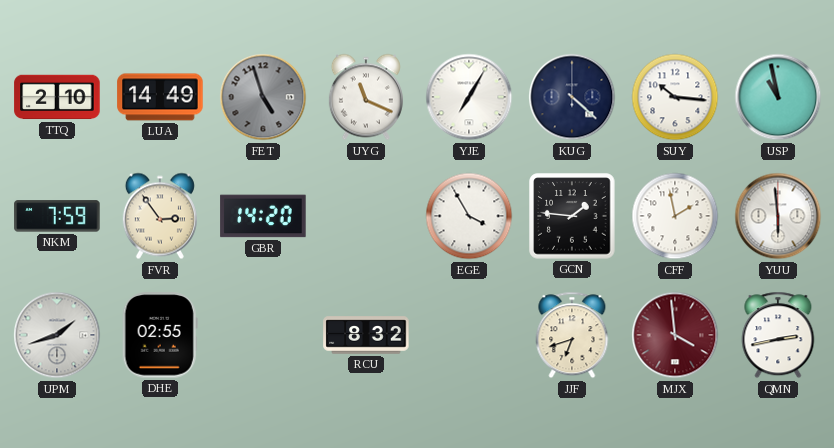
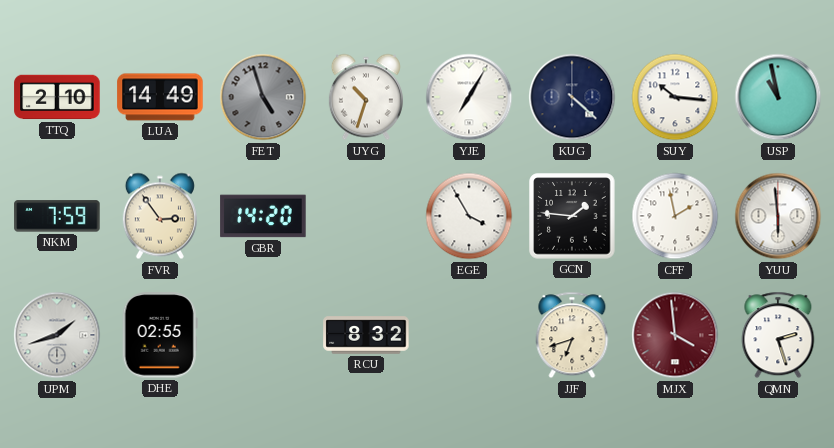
UYG: 11:19 -> 10:33
QMN: 2:43 -> 2:27
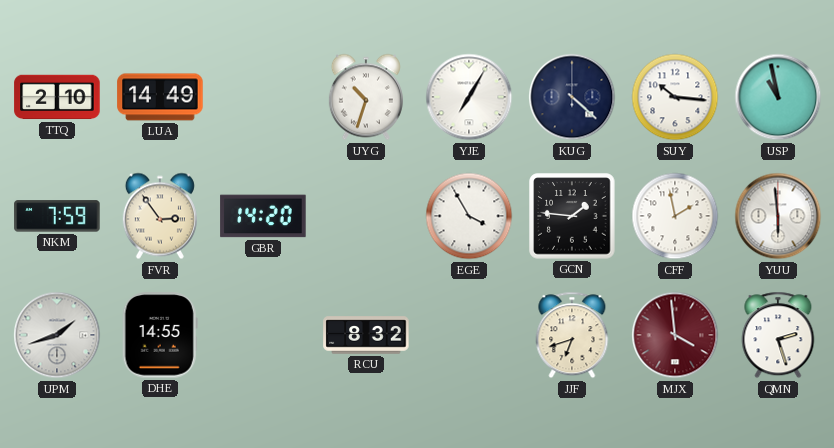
FET: 4:57 -> none
DHE: 02:55 -> 14:55
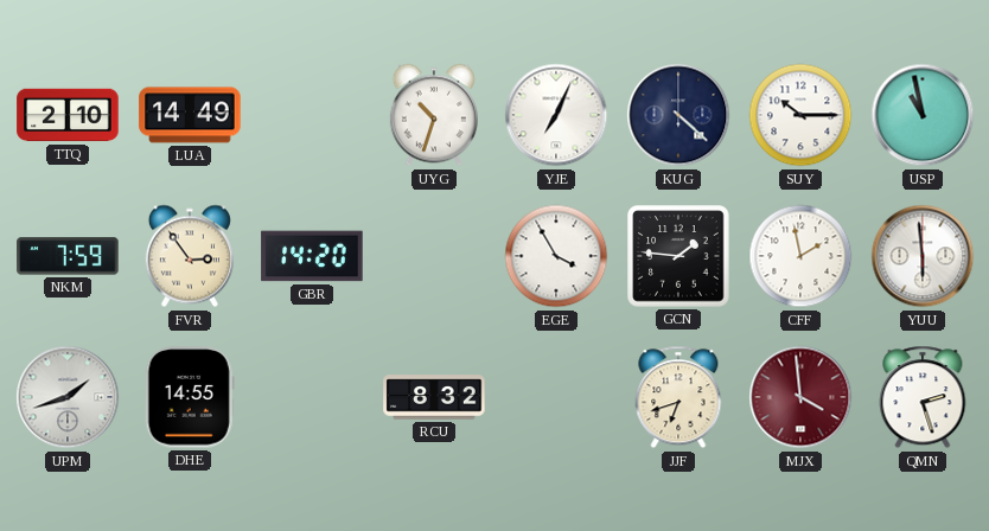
YJE: 7:05 -> 7:04
SUY: 10:16 -> 10:15
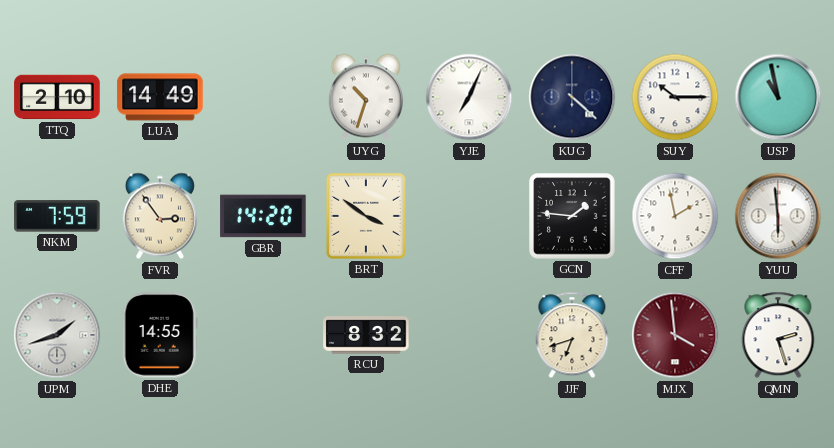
BRT: none -> 3:51
EGE: 3:55 -> none
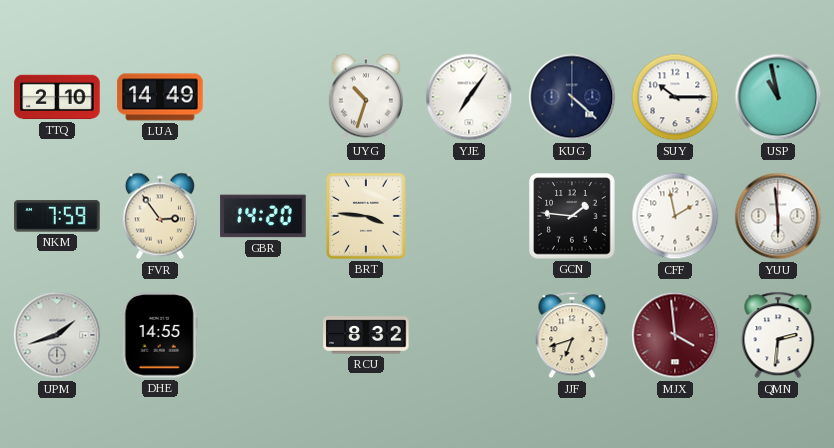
YJE: 7:04 -> 7:06
BRT: 3:51 -> 3:46
QMN: 2:27 -> 2:31
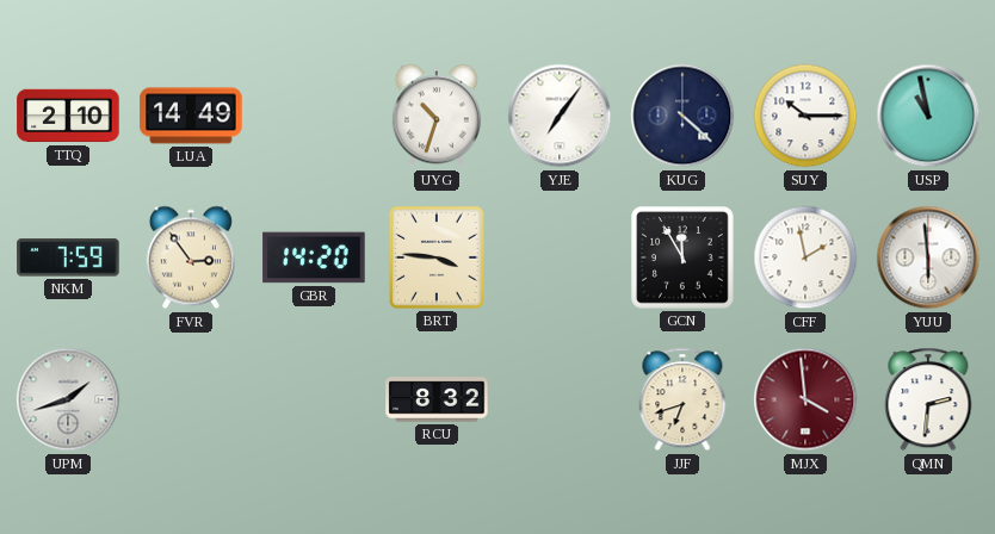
GCN: 1:46 -> 11:55
DHE: 14:55 -> none
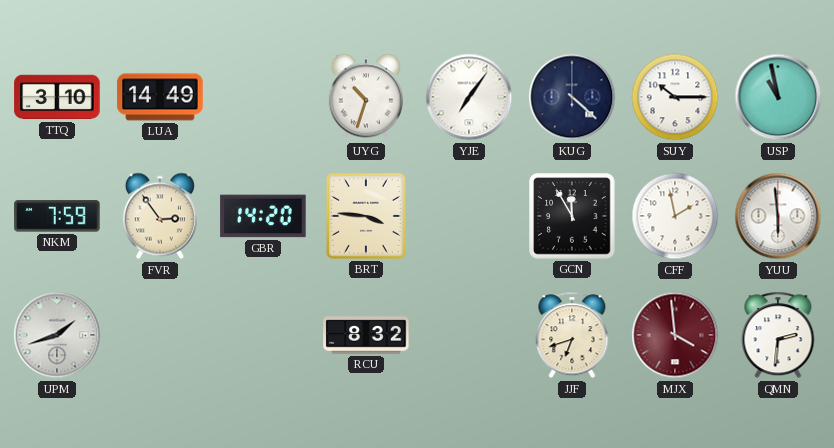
TTQ: 2:10 -> 3:10
